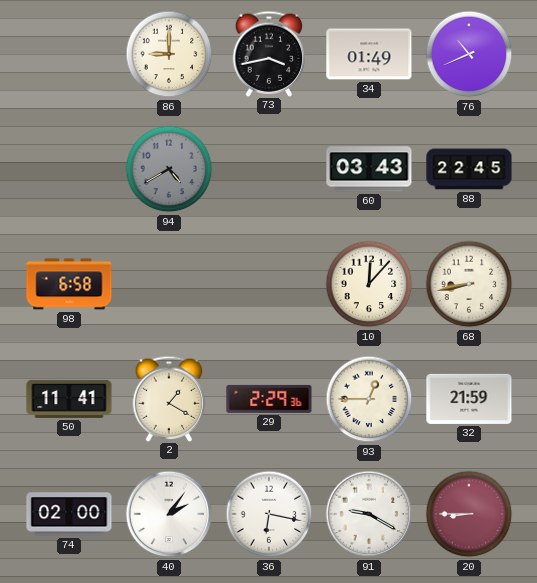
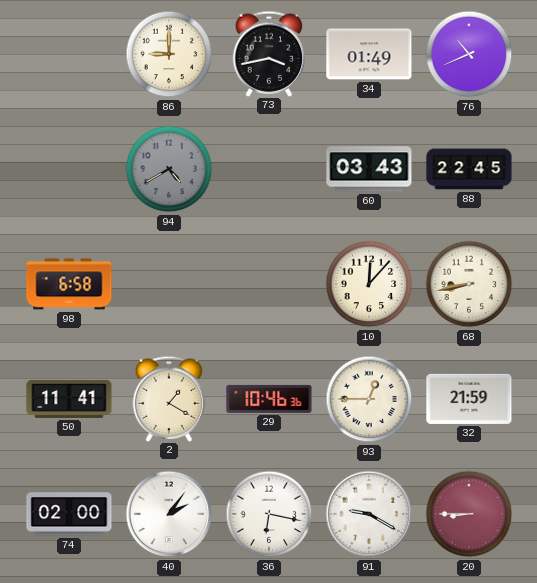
29: 2:29 -> 10:46
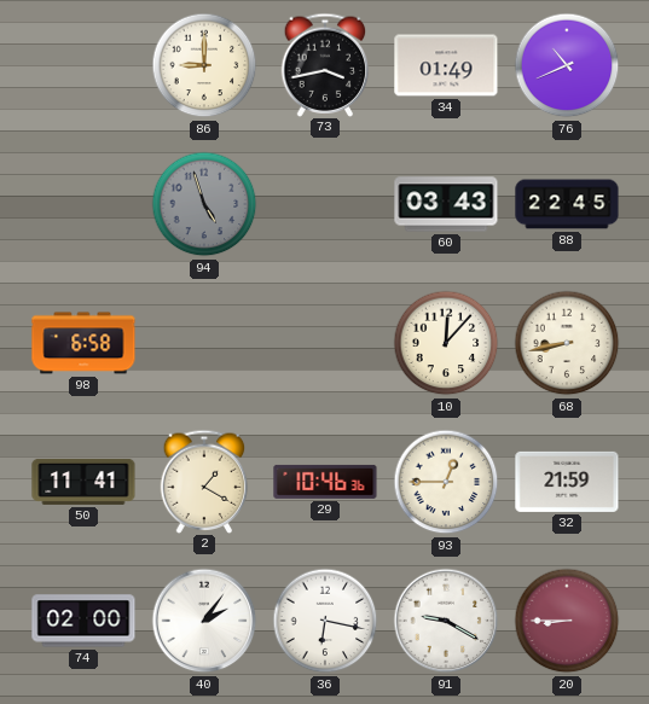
94: 4:40 -> 4:57
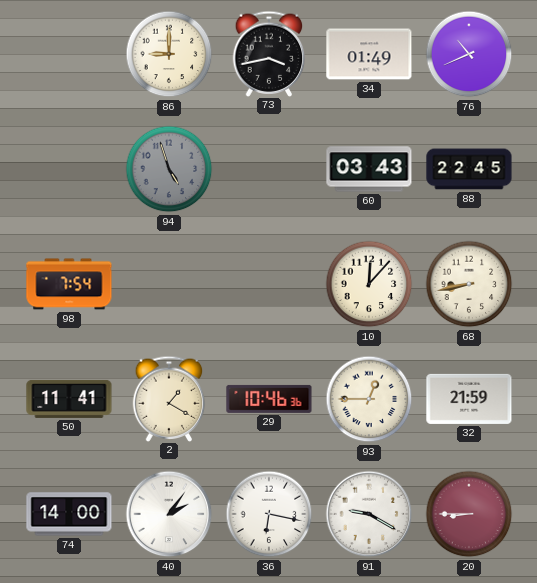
98: 6:58 -> 7:54
74: 02:00 -> 14:00
